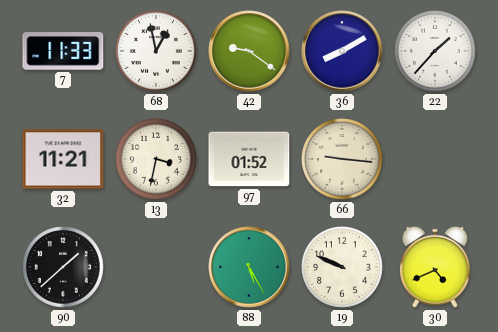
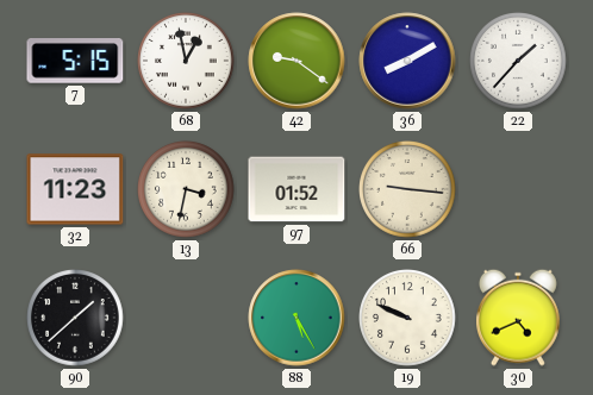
7: 11:33 -> 5:15
32: 11:21 -> 11:23
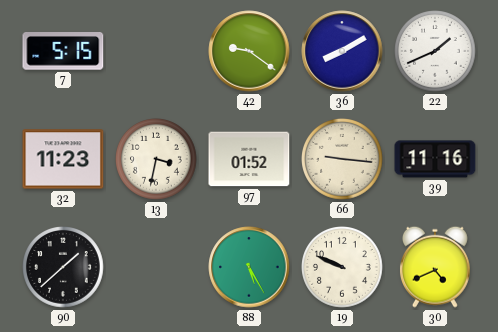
68: 12:58 -> none
22: 1:37 -> 1:41
39: none -> 11:16
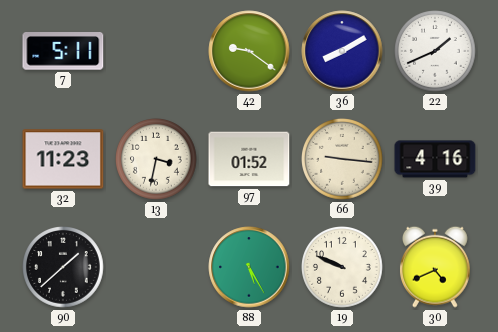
7: 5:15 -> 5:11
39: 11:16 -> 4:16
